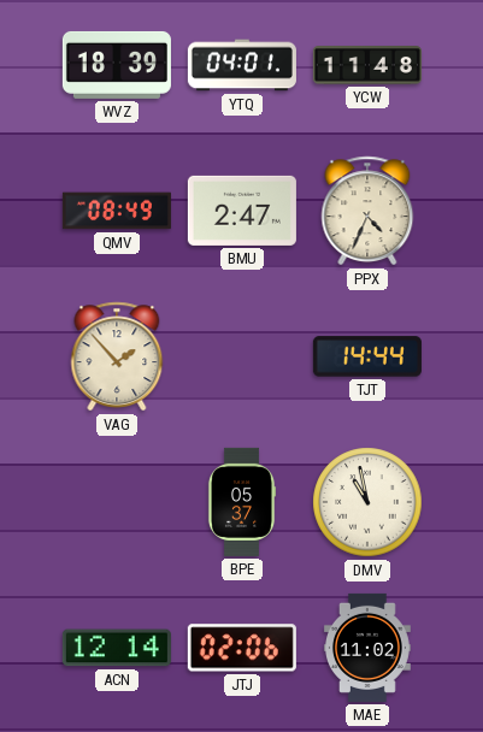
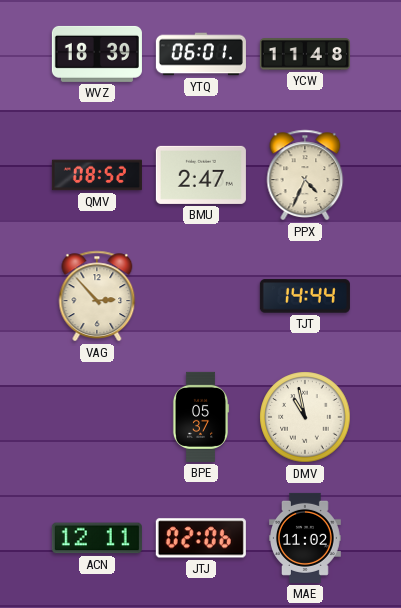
YTQ: 04:01 -> 06:01
QMV: 08:49 -> 08:52
VAG: 1:53 -> 2:53
ACN: 12:14 -> 12:11
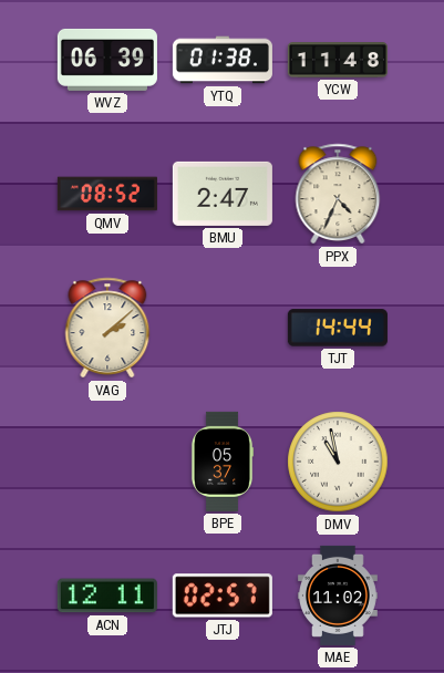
WVZ: 18:39 -> 06:39
YTQ: 06:01 -> 01:38
VAG: 2:53 -> 2:08
JTJ: 02:06 -> 02:57
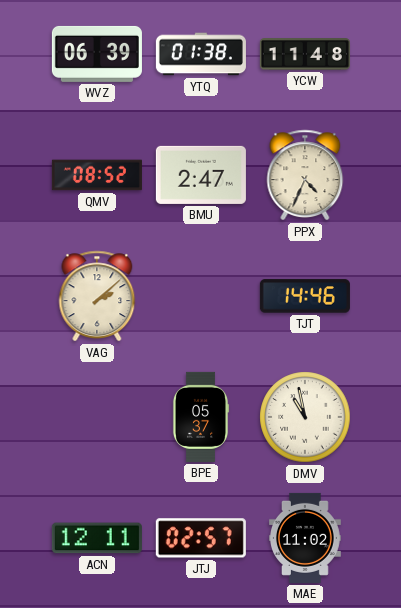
TJT: 14:44 -> 14:46
